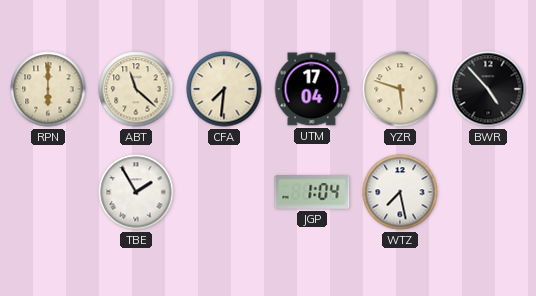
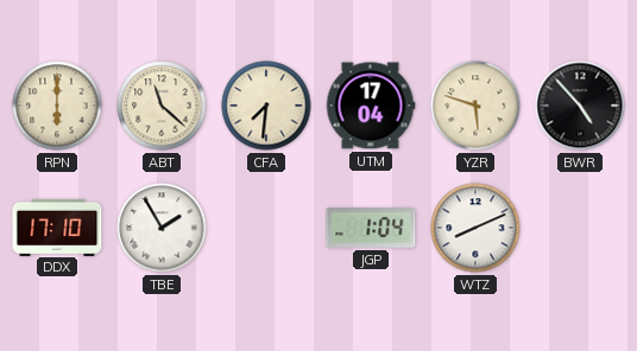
DDX: none -> 17:10
WTZ: 7:28 -> 8:11
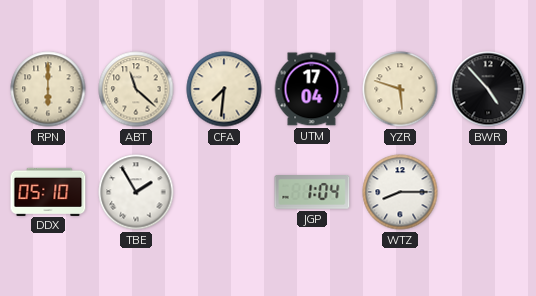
DDX: 17:10 -> 05:10
WTZ: 8:11 -> 8:15
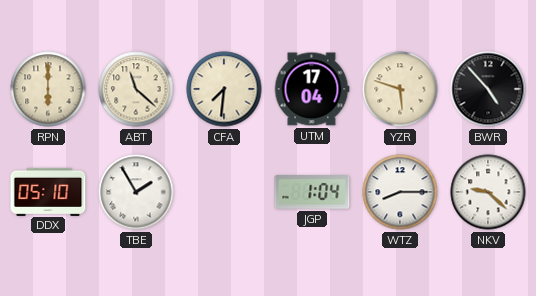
NKV: none -> 9:22
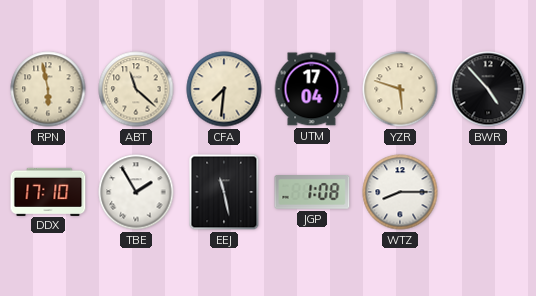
RPN: 6:00 -> 5:58
DDX: 05:10 -> 17:10
EEJ: none -> 11:28
JGP: 1:04 -> 1:08
NKV: 9:22 -> none
